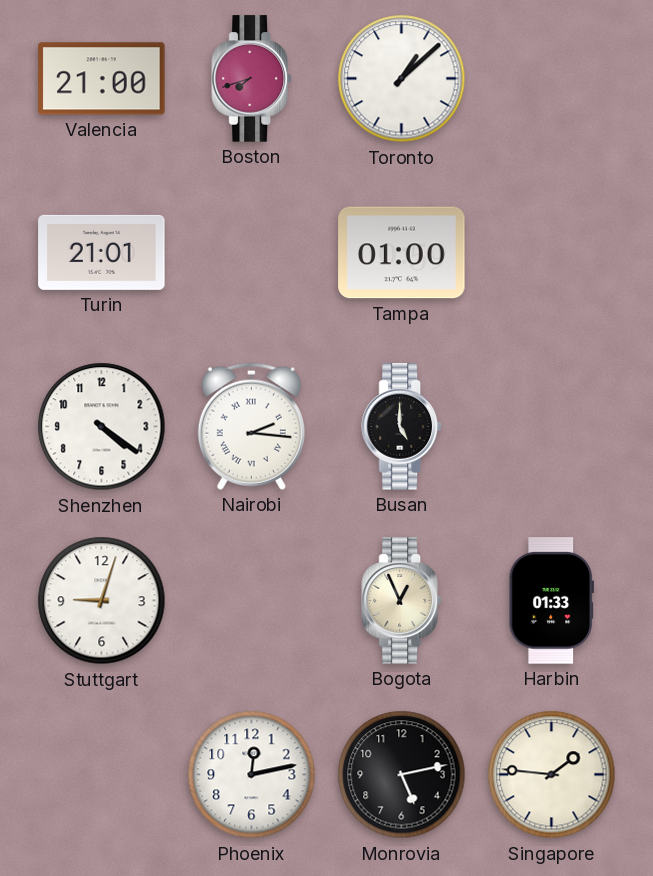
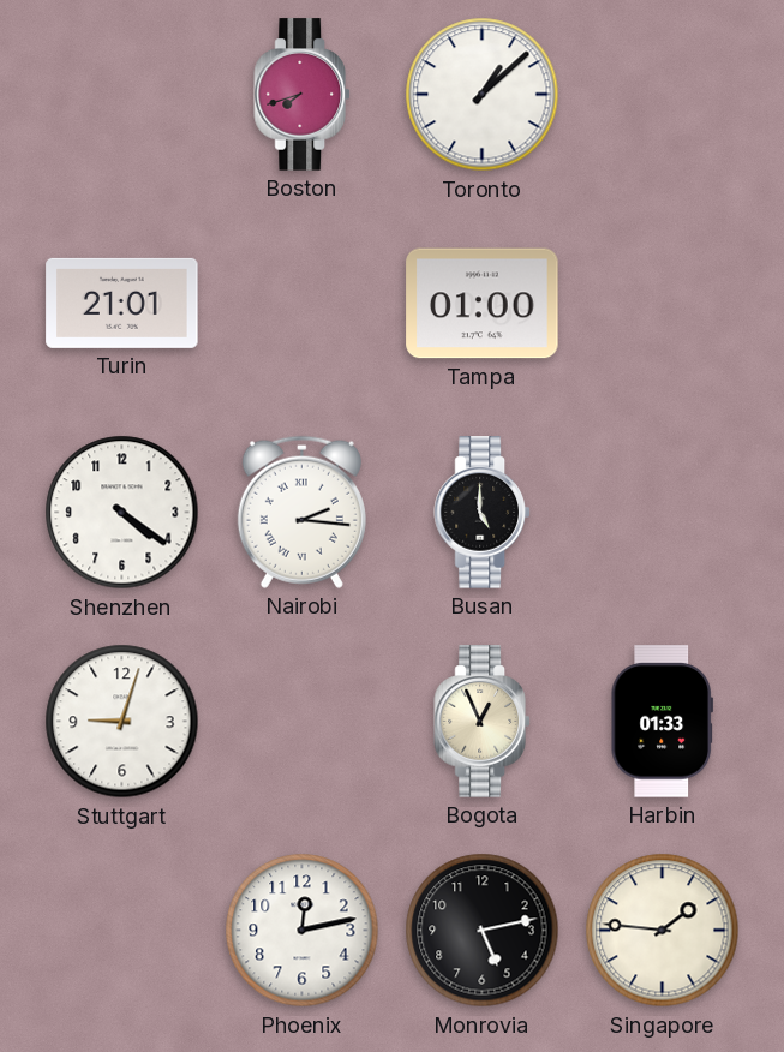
Valencia: 21:00 -> none
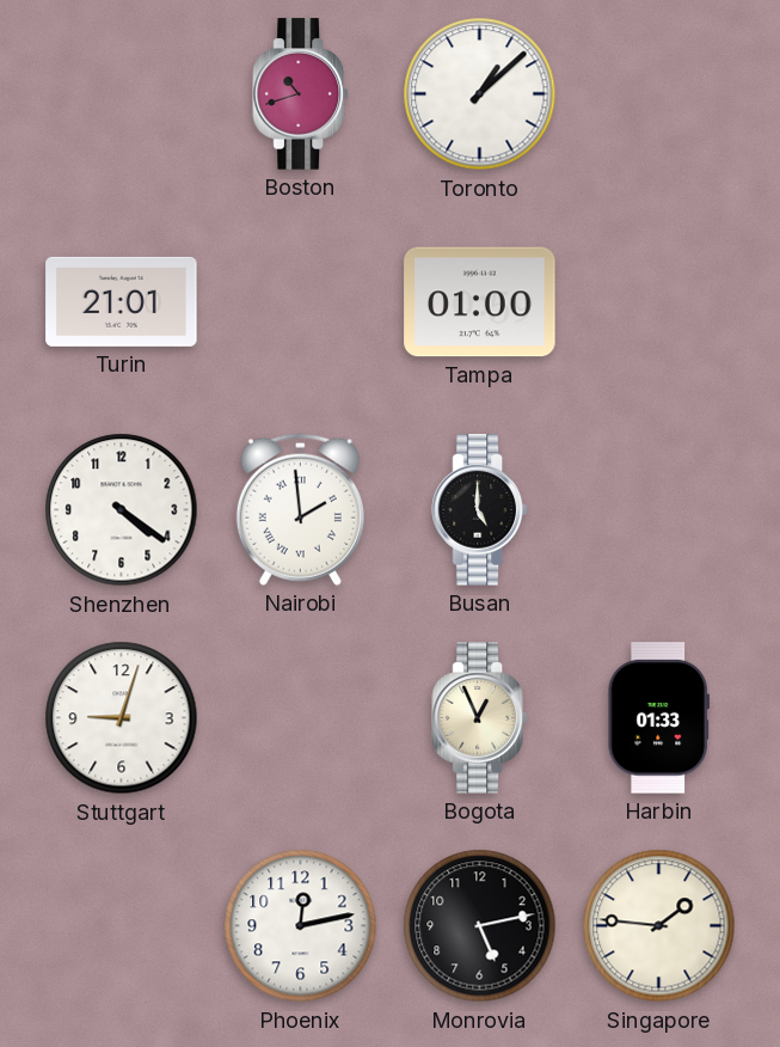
Boston: 7:42 -> 10:42
Nairobi: 2:16 -> 1:59
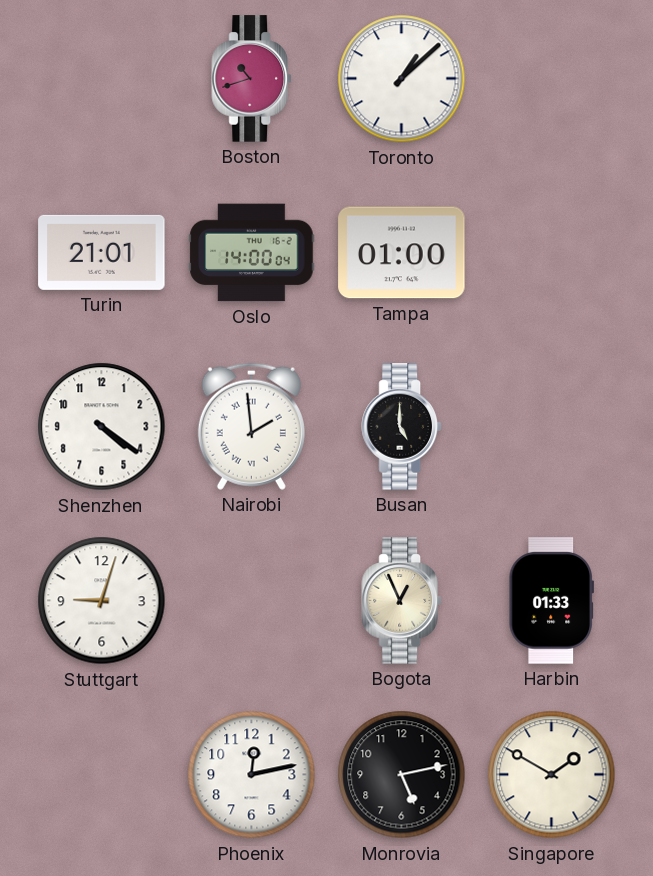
Oslo: none -> 14:00
Singapore: 1:46 -> 1:50
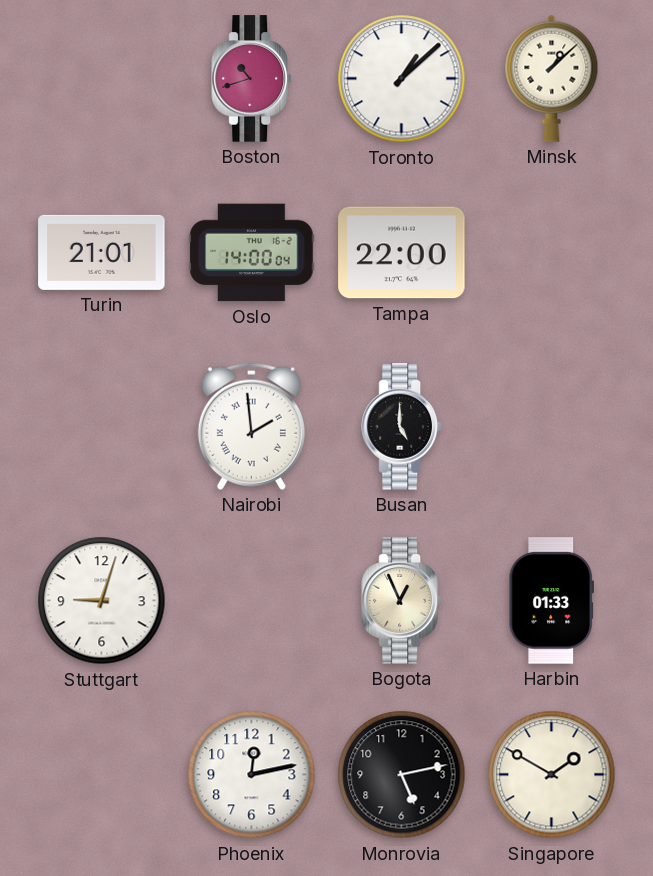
Minsk: none -> 1:08
Tampa: 01:00 -> 22:00
Shenzhen: 4:21 -> none
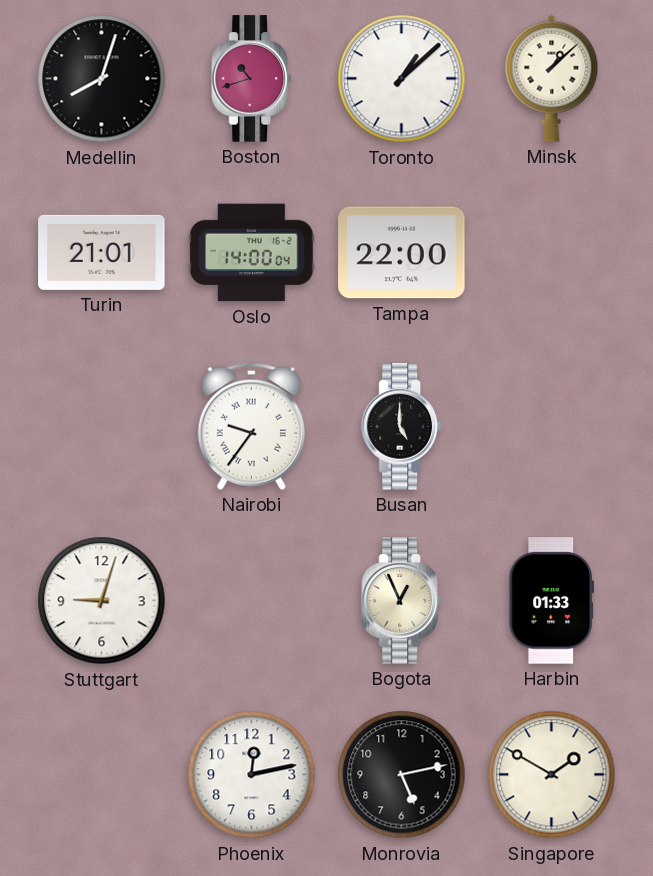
Medellin: none -> 8:03
Nairobi: 1:59 -> 9:36
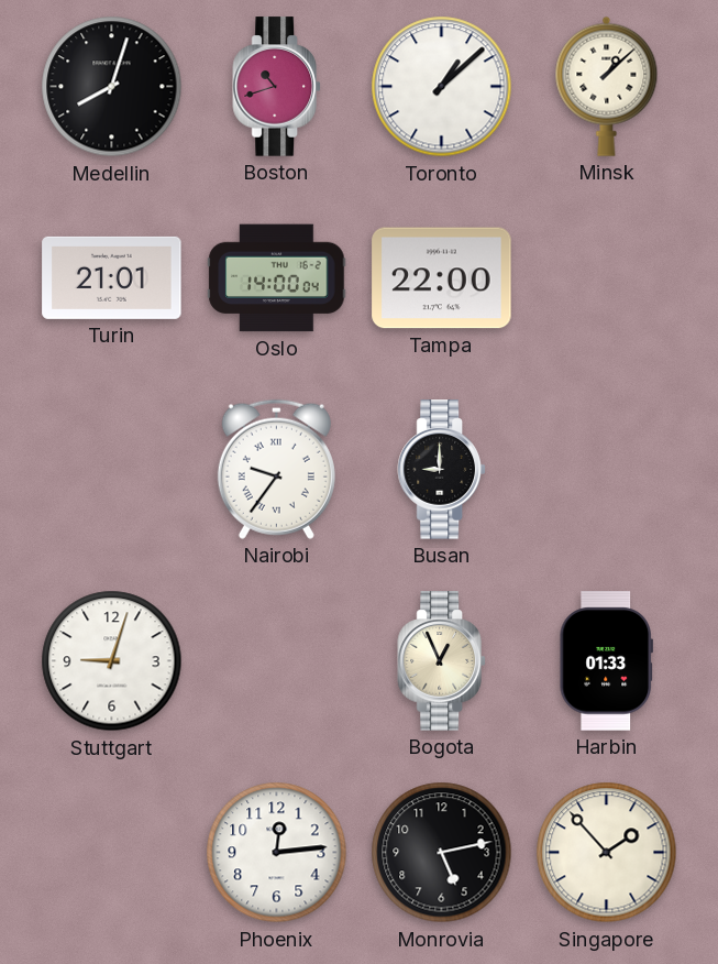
Busan: 5:00 -> 9:00
Phoenix: 12:13 -> 12:14
Singapore: 1:50 -> 1:53
